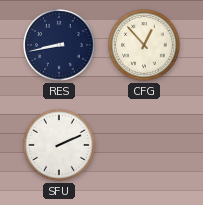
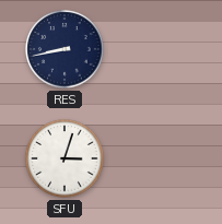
CFG: 12:53 -> none
SFU: 2:11 -> 3:03
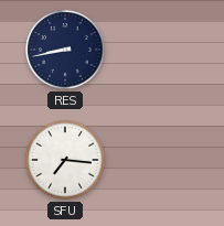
SFU: 3:03 -> 7:16
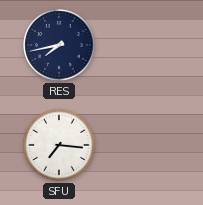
RES: 8:43 -> 7:43
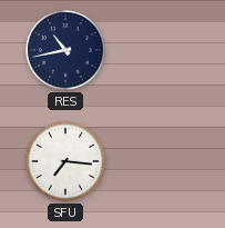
RES: 7:43 -> 10:43
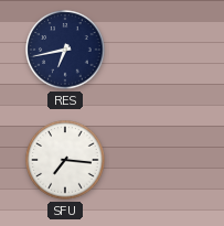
RES: 10:43 -> 6:43
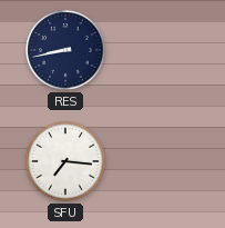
RES: 6:43 -> 8:43
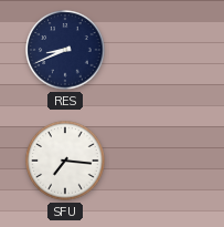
RES: 8:43 -> 8:41
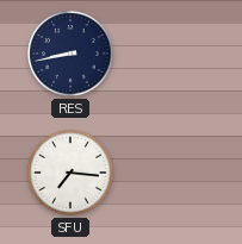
RES: 8:41 -> 8:43
